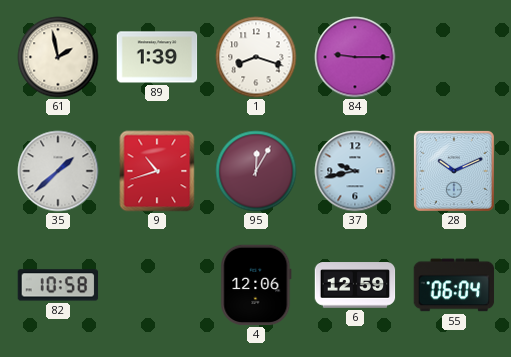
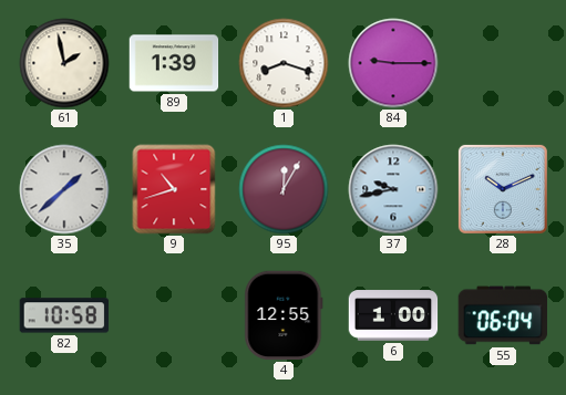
4: 12:06 -> 12:55
6: 12:59 -> 1:00
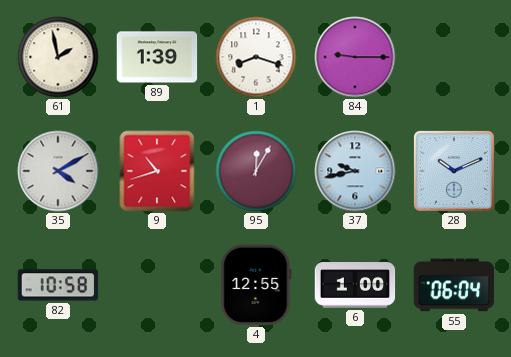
35: 1:38 -> 4:10
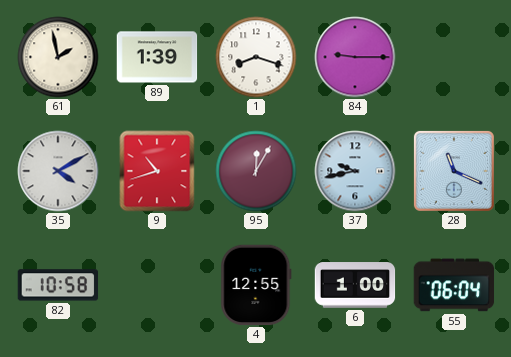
28: 10:11 -> 11:19
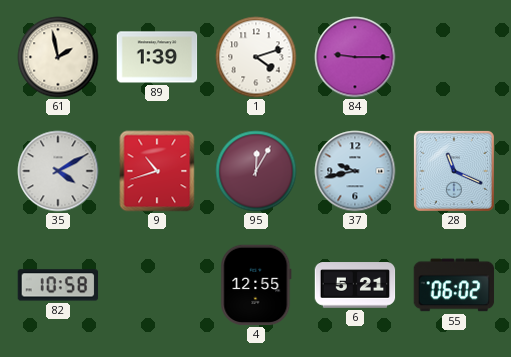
1: 8:18 -> 4:12
6: 1:00 -> 5:21
55: 06:04 -> 06:02
